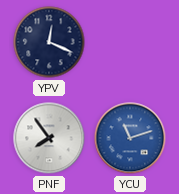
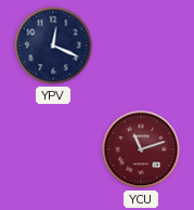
PNF: 7:54 -> none
YCU dial: blue -> burgundy
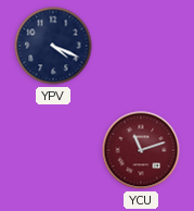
YPV: 12:19 -> 4:19
